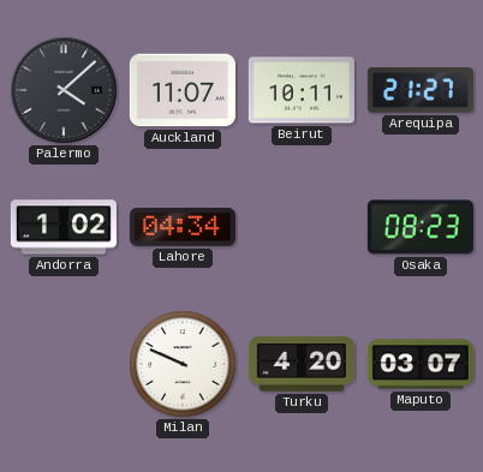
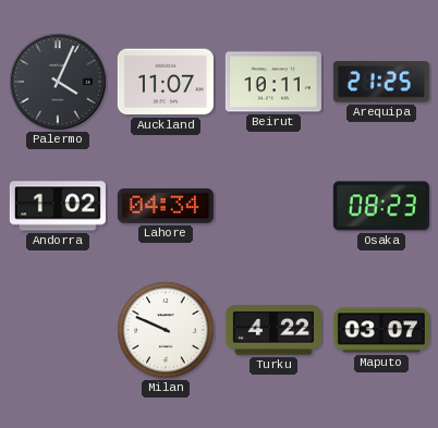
Palermo: 4:08 -> 4:04
Arequipa: 21:27 -> 21:25
Turku: 4:20 -> 4:22
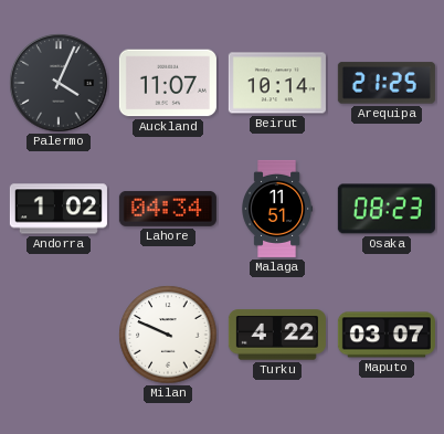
Beirut: 10:11 -> 10:14
Malaga: none -> 11:51
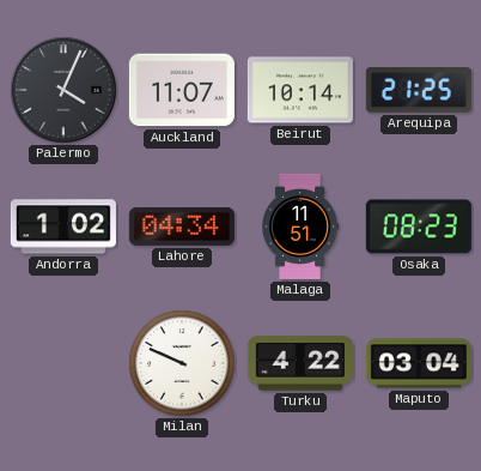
Maputo: 03:07 -> 03:04
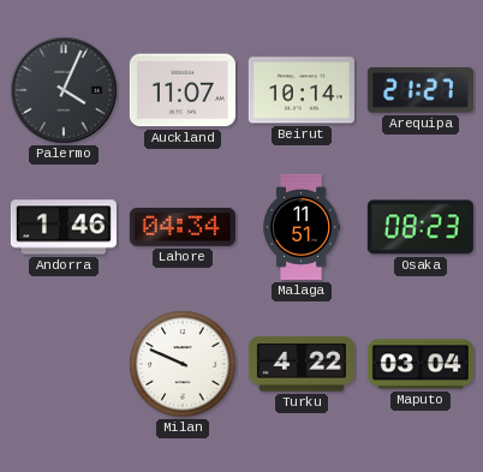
Arequipa: 21:25 -> 21:27
Andorra: 1:02 -> 1:46
